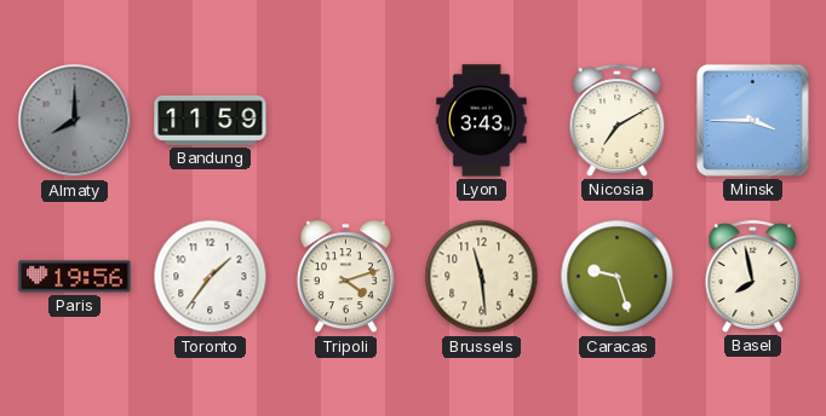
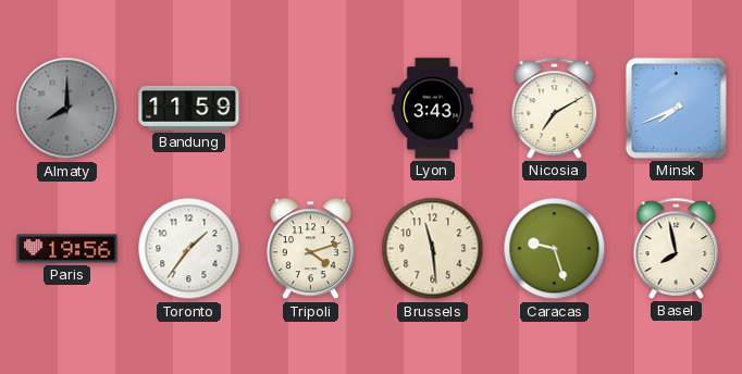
Minsk: 3:45 -> 7:41
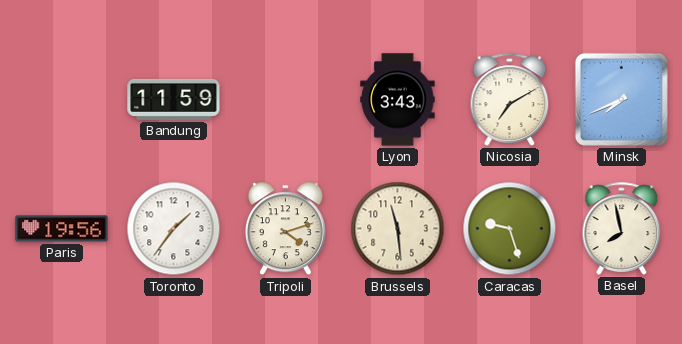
Almaty: 8:00 -> none
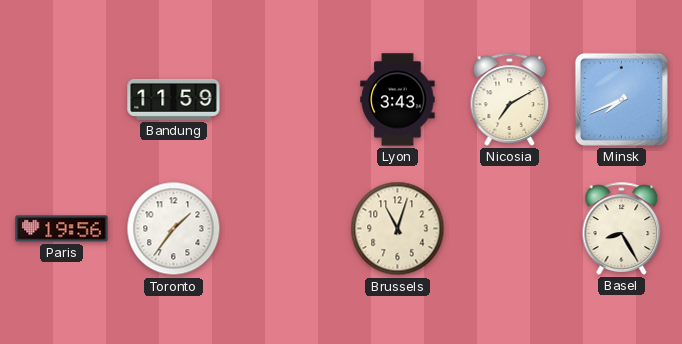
Tripoli: 4:12 -> none
Brussels: 11:29 -> 11:03
Caracas: 9:27 -> none
Basel: 7:58 -> 8:25
